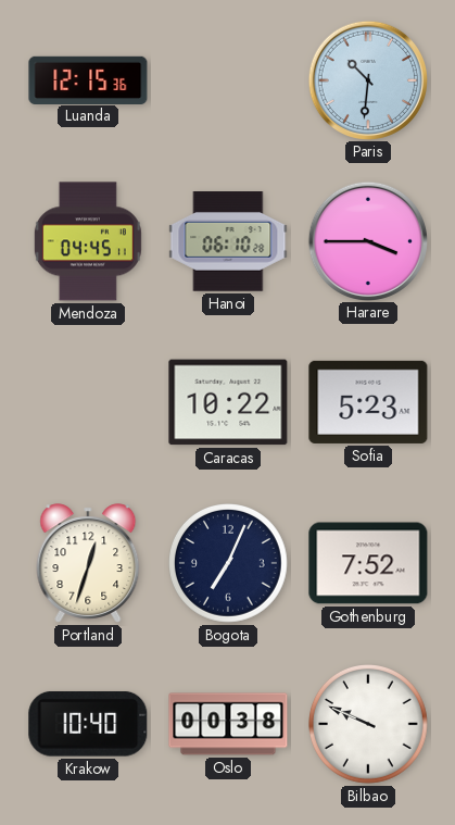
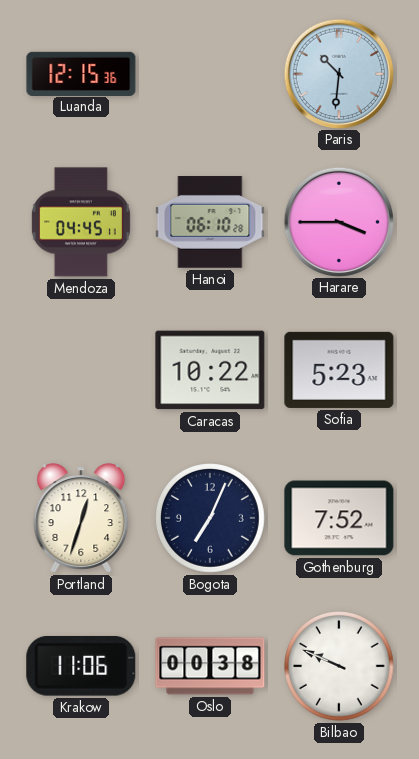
Krakow: 10:40 -> 11:06
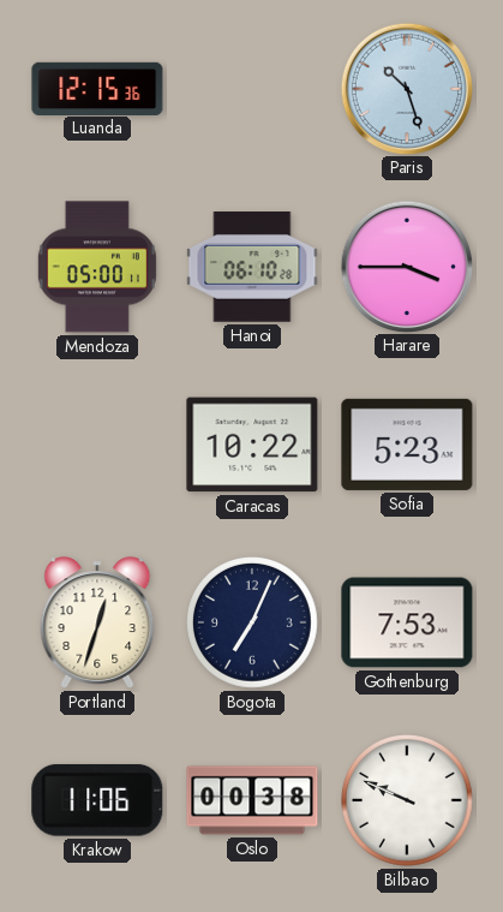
Paris: 10:31 -> 10:27
Mendoza: 04:45 -> 05:00
Gothenburg: 7:52 -> 7:53
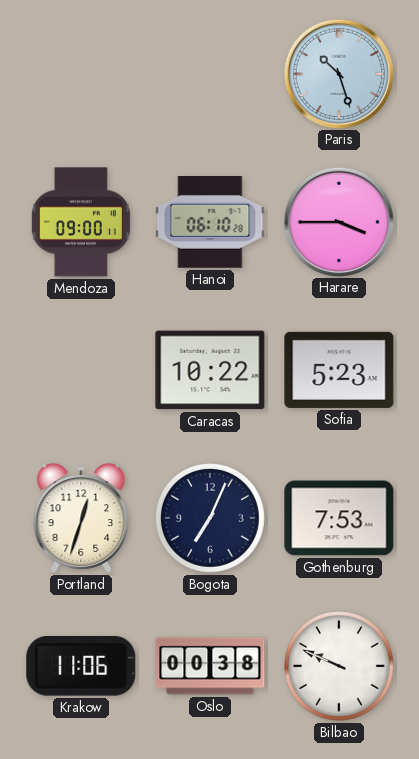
Luanda: 12:15 -> none
Mendoza: 05:00 -> 09:00
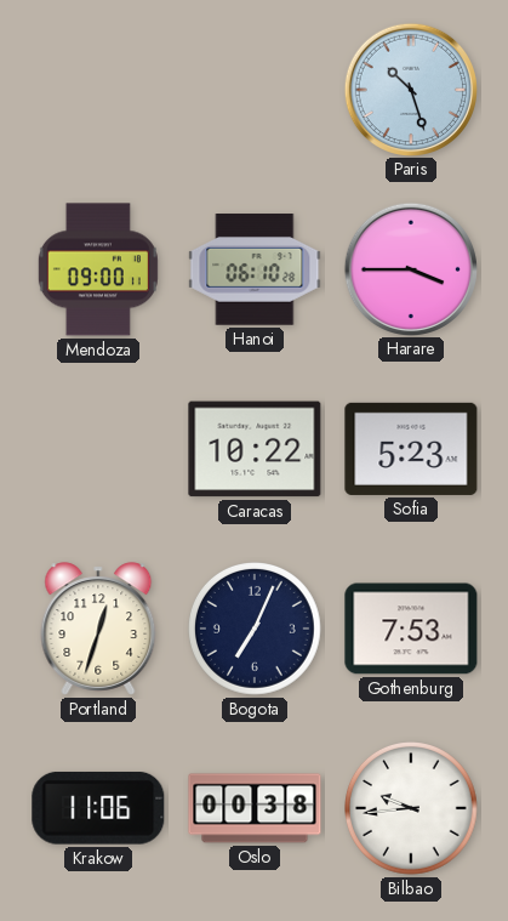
Bilbao: 9:49 -> 9:44
